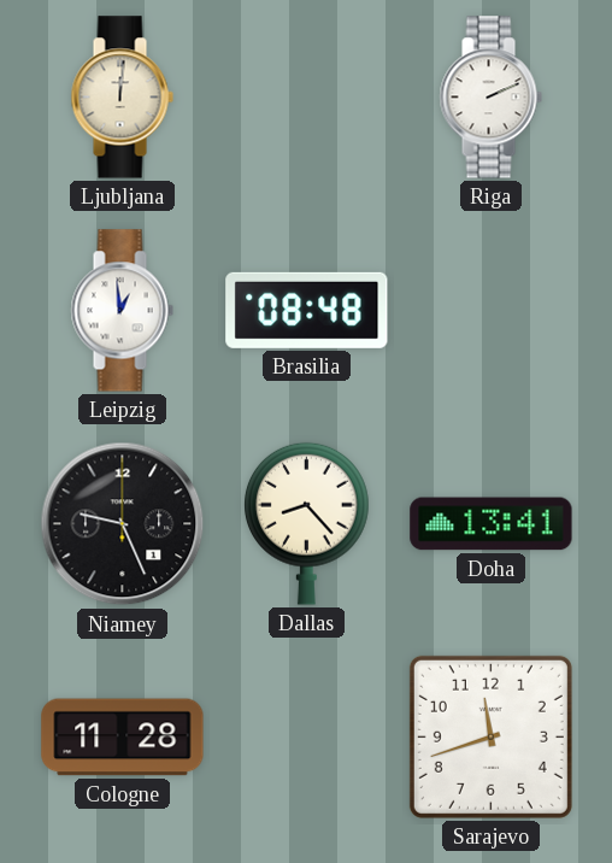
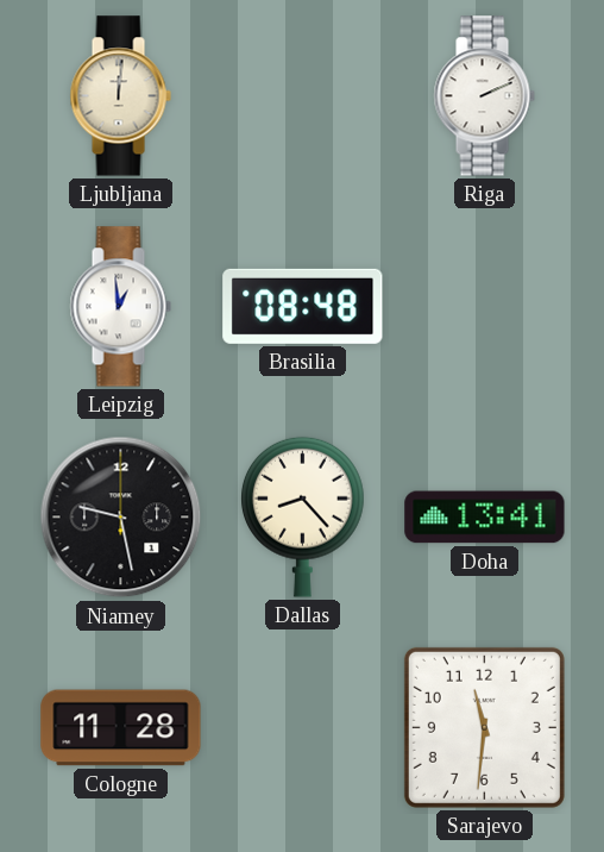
Niamey: 9:26 -> 9:28
Sarajevo: 11:42 -> 11:31
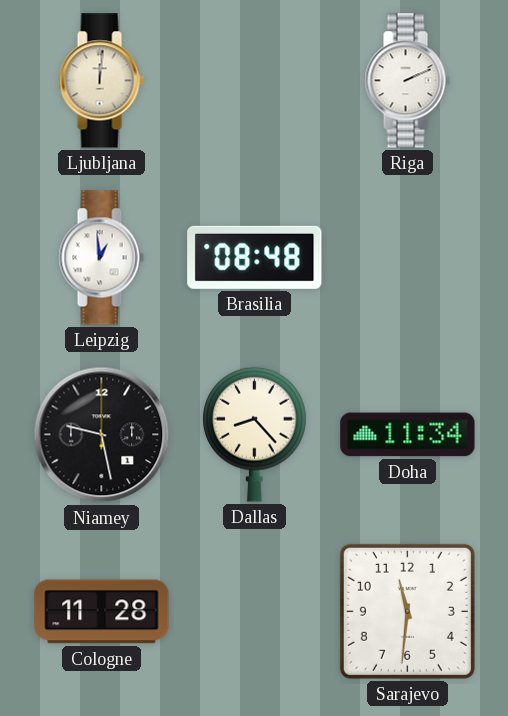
Doha: 13:41 -> 11:34
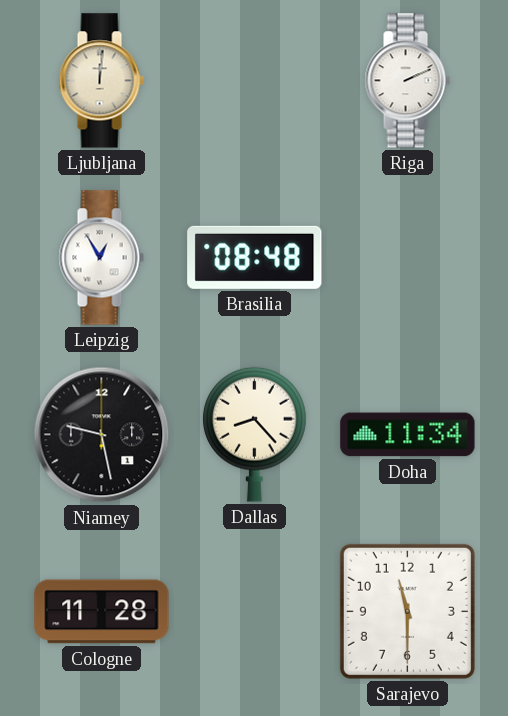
Leipzig: 12:59 -> 12:55
Sarajevo: 11:31 -> 11:30
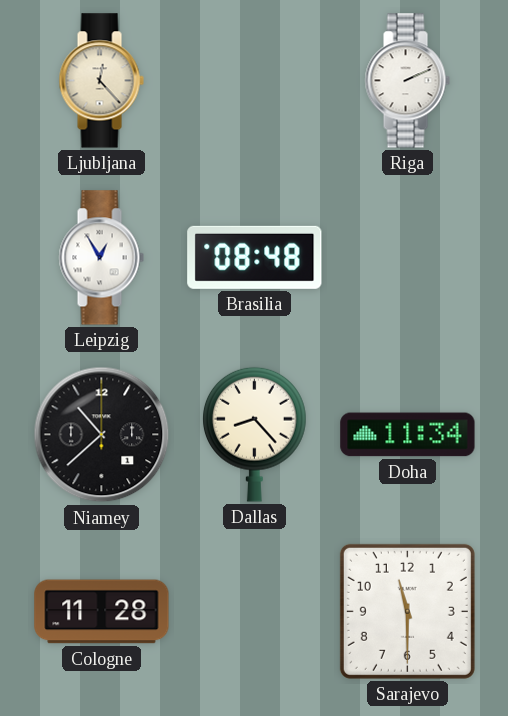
Ljubljana: 12:01 -> 12:23
Niamey: 9:28 -> 10:38
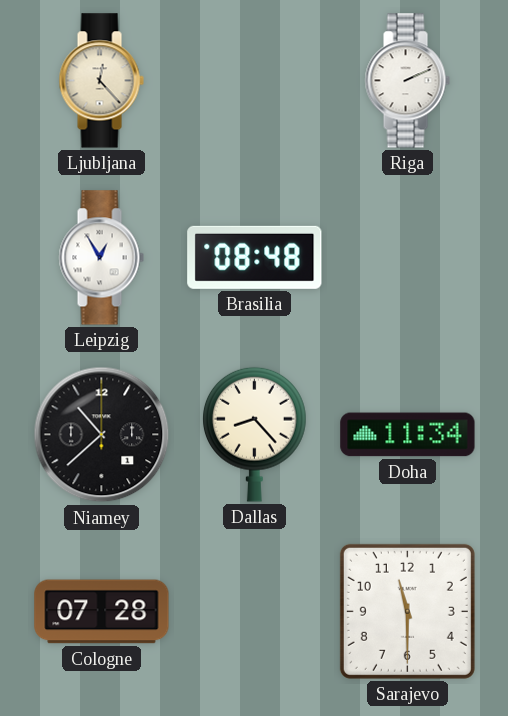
Cologne: 11:28 -> 07:28
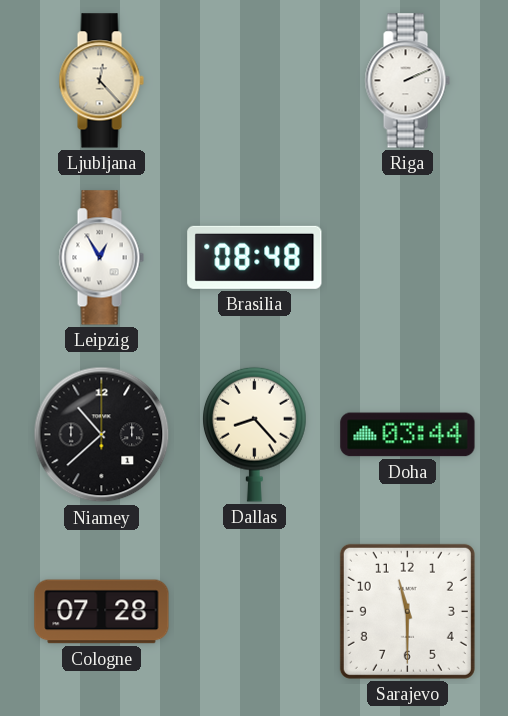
Doha: 11:34 -> 03:44
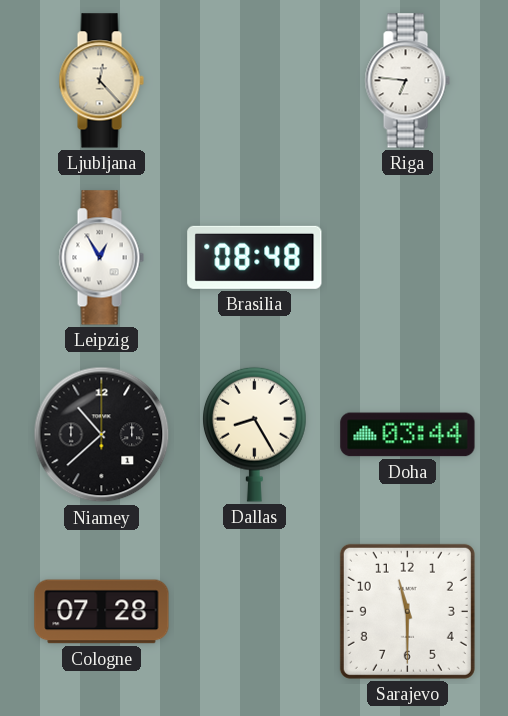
Riga: 2:11 -> 6:46
Dallas: 8:23 -> 8:25
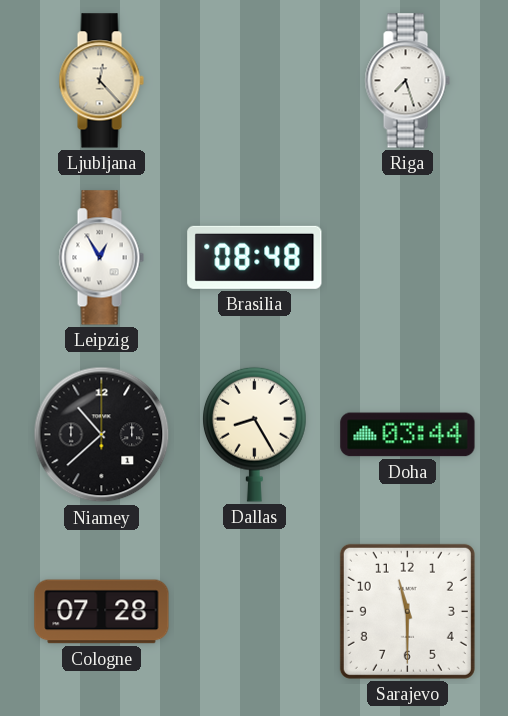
Riga: 6:46 -> 7:27
